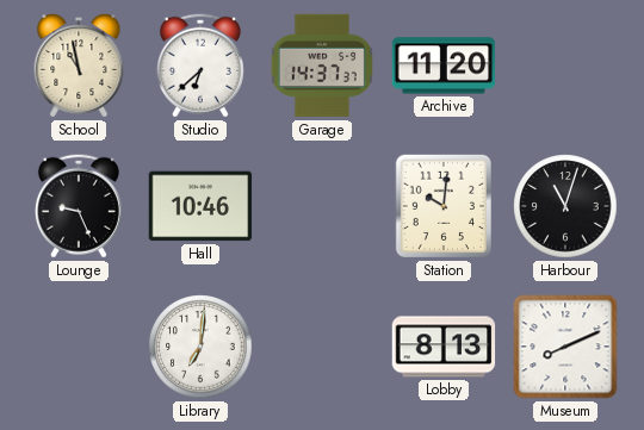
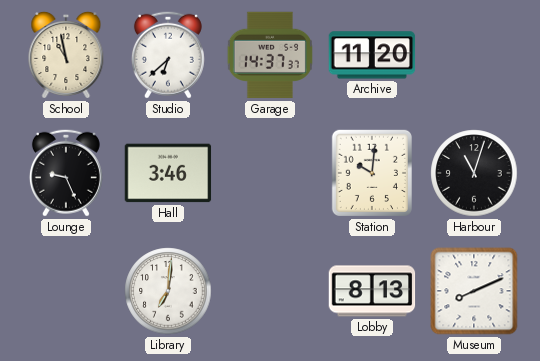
Hall: 10:46 -> 3:46
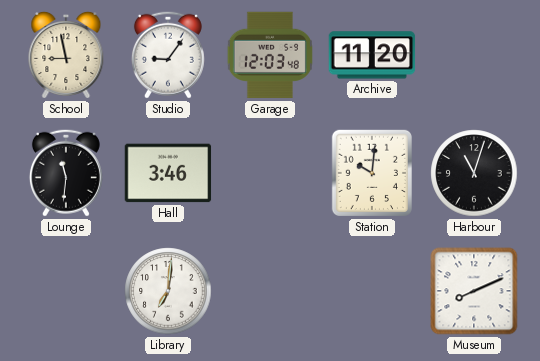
School: 10:58 -> 8:58
Studio: 6:38 -> 9:06
Garage: 14:37 -> 12:03
Lounge: 9:26 -> 11:31
Lobby: 8:13 -> none
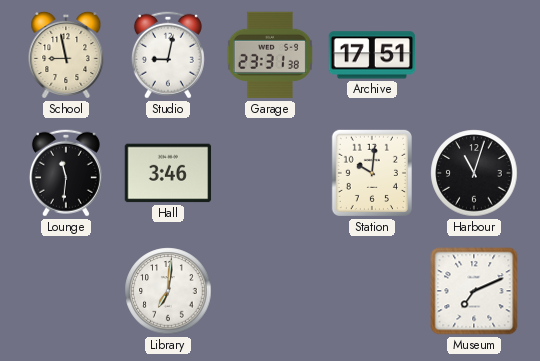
Studio: 9:06 -> 9:02
Garage: 12:03 -> 23:31
Archive: 11:20 -> 17:51
Museum: 8:11 -> 7:11
